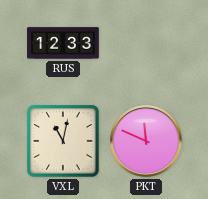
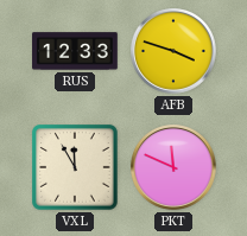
AFB: none -> 3:48
VXL: 11:02 -> 11:55
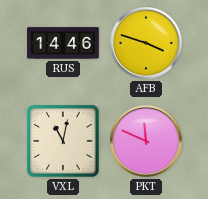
RUS: 12:33 -> 14:46
VXL: 11:55 -> 11:02
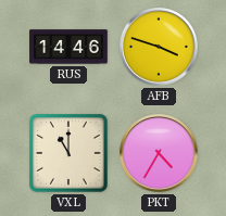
VXL: 11:02 -> 11:00
PKT: 11:49 -> 4:35
